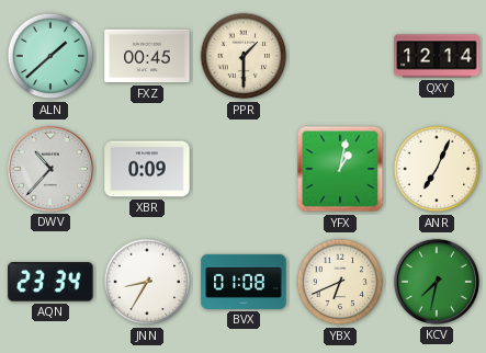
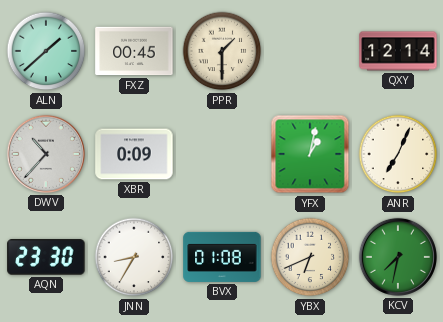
AQN: 23:34 -> 23:30
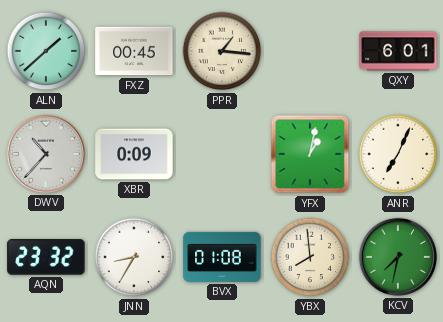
PPR: 1:30 -> 1:16
QXY: 12:14 -> 6:01
AQN: 23:30 -> 23:32
YBX: 6:41 -> 7:59
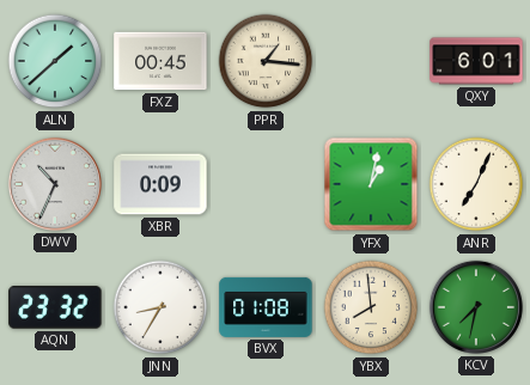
DWV: 10:37 -> 10:34
